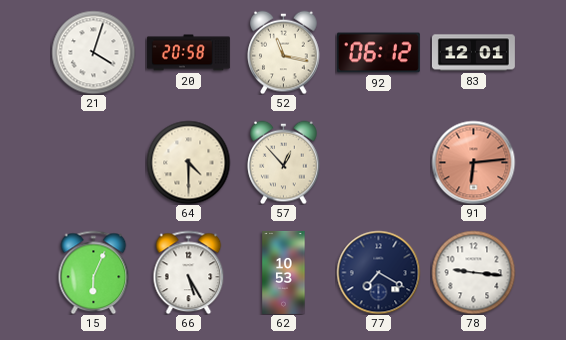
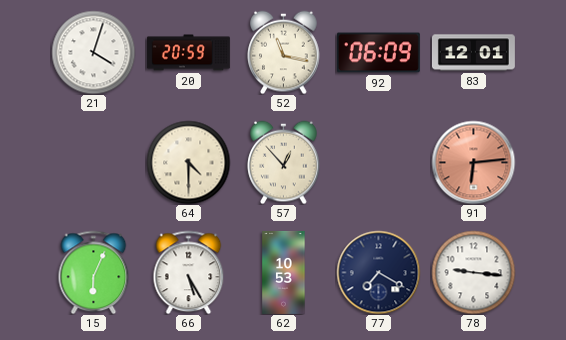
20: 20:58 -> 20:59
92: 06:12 -> 06:09
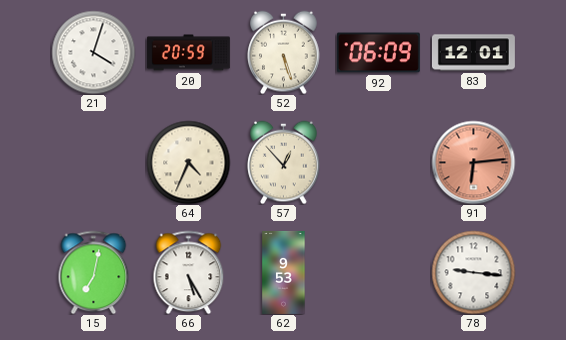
52: 11:17 -> 5:27
64: 4:30 -> 4:34
15: 6:04 -> 7:02
62: 10:53 -> 9:53
77: 7:20 -> none
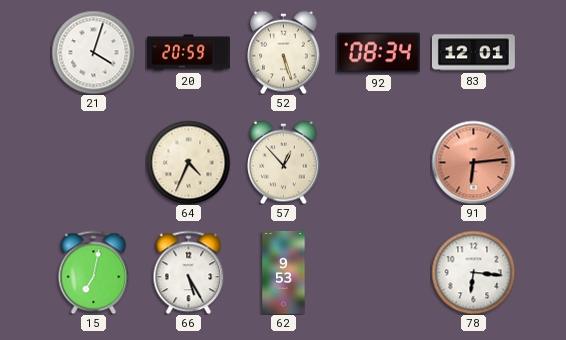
92: 06:09 -> 08:34
78: 9:16 -> 6:16
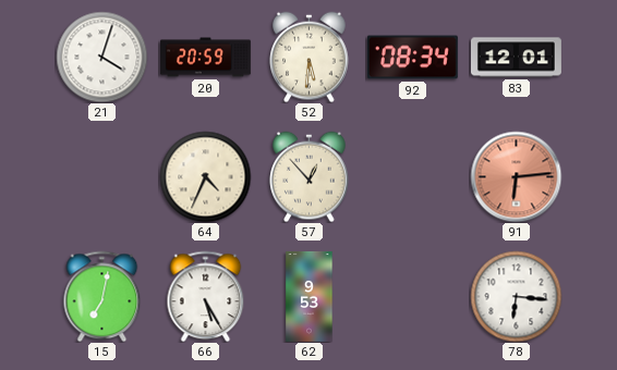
52: 5:27 -> 5:31
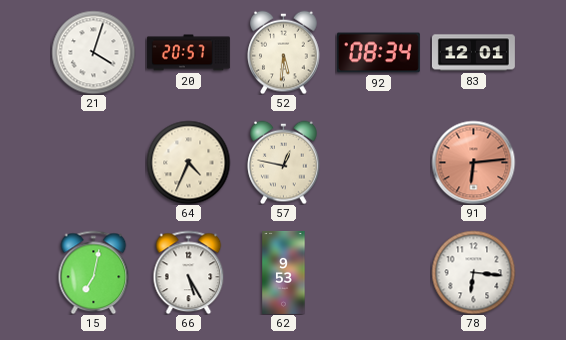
20: 20:59 -> 20:57
57: 12:53 -> 12:47
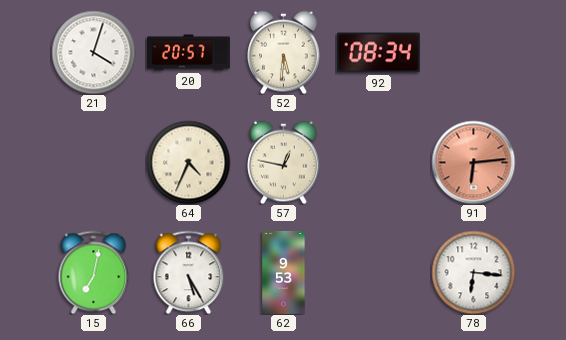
83: 12:01 -> none
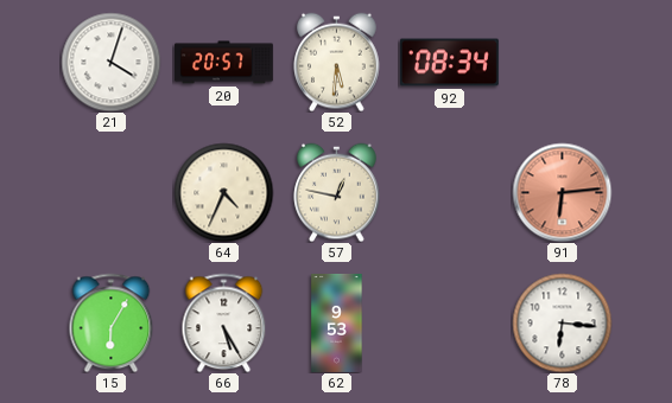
15: 7:02 -> 6:05
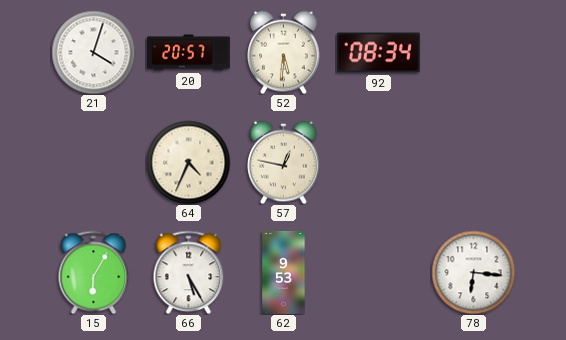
91: 6:14 -> none
